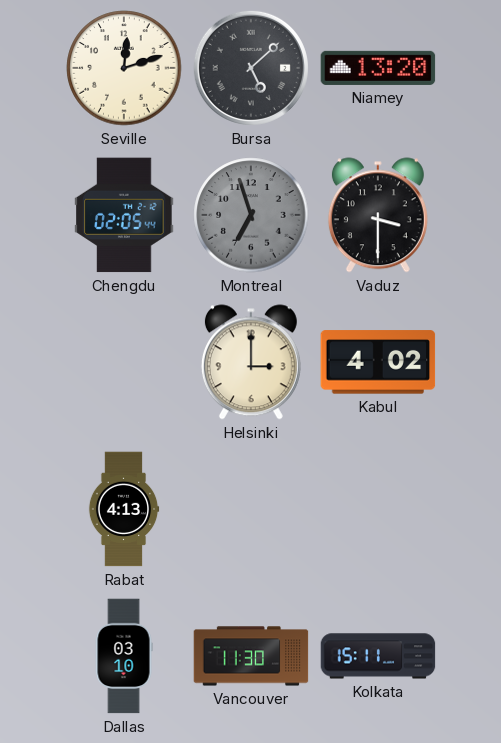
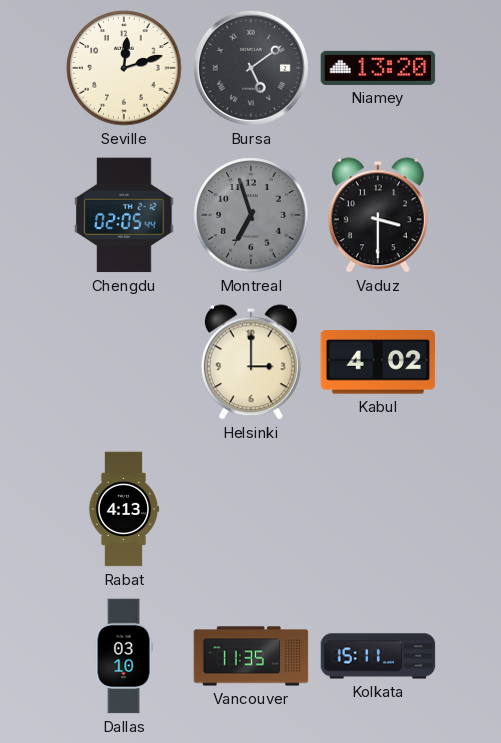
Bursa: 5:08 -> 5:09
Vancouver: 11:30 -> 11:35
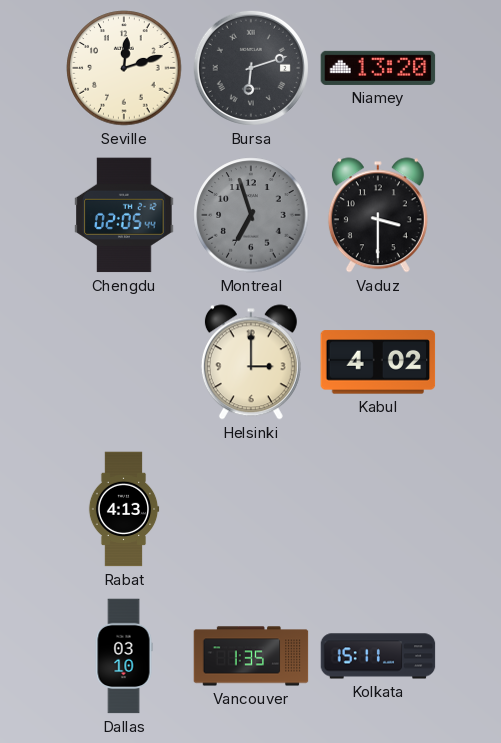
Bursa: 5:09 -> 6:12
Vancouver: 11:35 -> 1:35
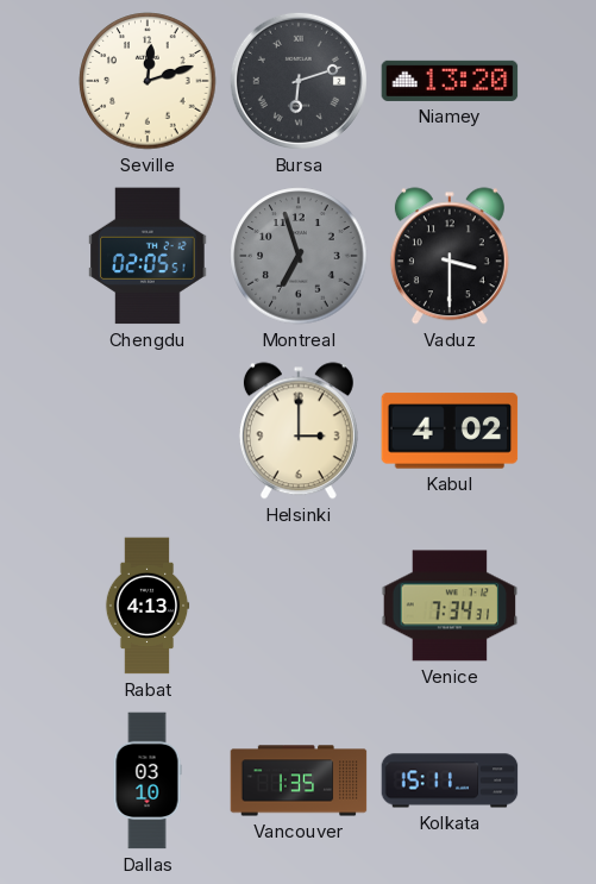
Chengdu: 02:05:44 -> 02:05:51
Venice: none -> 7:34
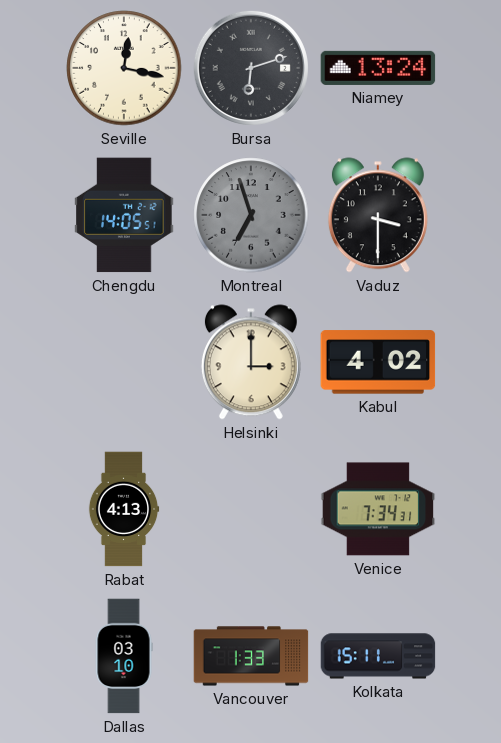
Seville: 12:12 -> 12:17
Niamey: 13:20 -> 13:24
Chengdu: 02:05 -> 14:05
Vancouver: 1:35 -> 1:33
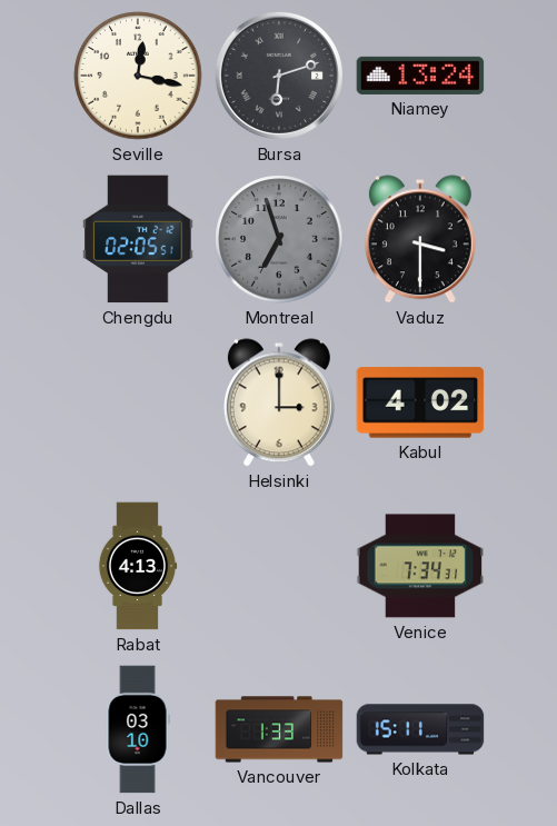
Chengdu: 14:05 -> 02:05
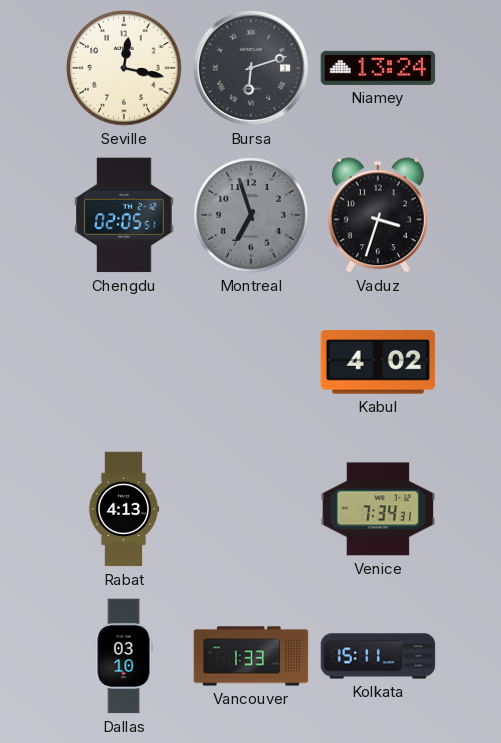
Vaduz: 3:30 -> 3:33
Helsinki: 3:00 -> none
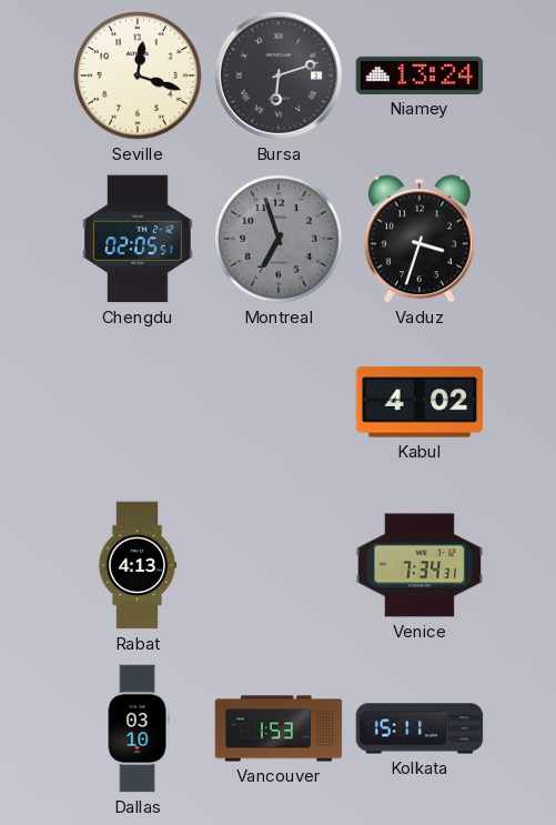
Seville: 12:17 -> 12:18
Vancouver: 1:33 -> 1:53
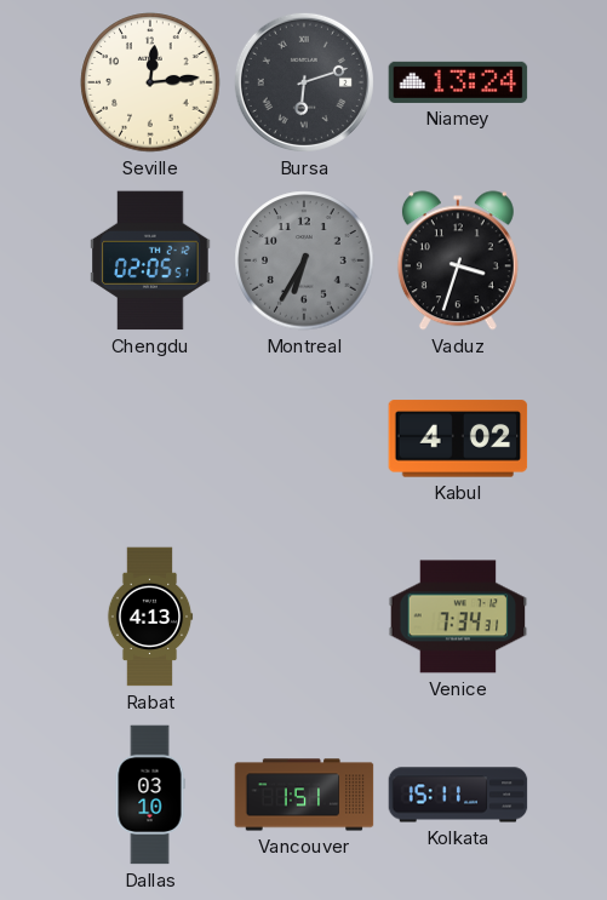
Seville: 12:18 -> 12:14
Montreal: 6:57 -> 6:35
Vancouver: 1:53 -> 1:51
